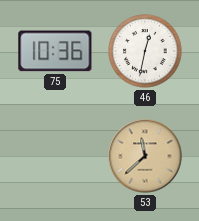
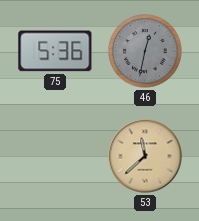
75: 10:36 -> 5:36
46 dial: white -> grey
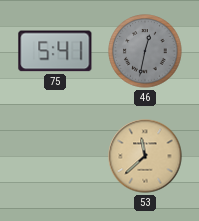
75: 5:36 -> 5:41
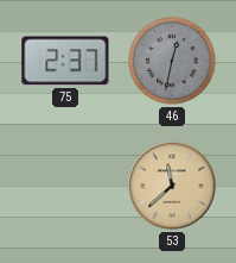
75: 5:41 -> 2:37
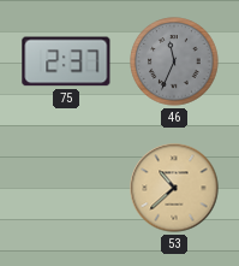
46: 12:32 -> 11:34
53: 11:38 -> 10:38
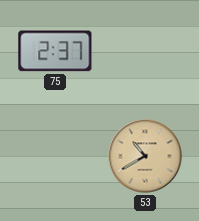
46: 11:34 -> none
53: 10:38 -> 10:40
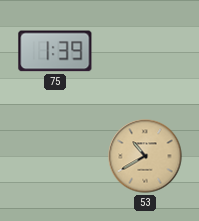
75: 2:37 -> 1:39
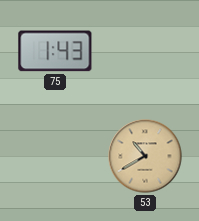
75: 1:39 -> 1:43
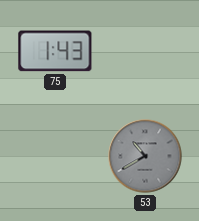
53 dial: champagne -> grey
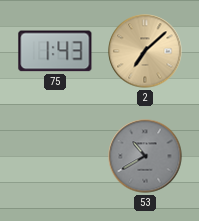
2: none -> 7:08
